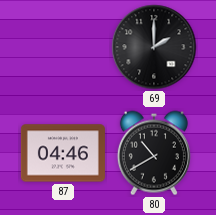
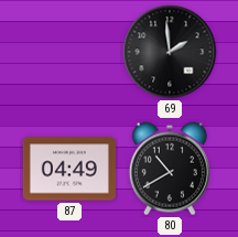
69: 2:00 -> 1:59
87: 04:46 -> 04:49
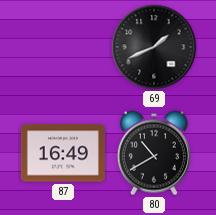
69: 1:59 -> 1:41
87: 04:49 -> 16:49
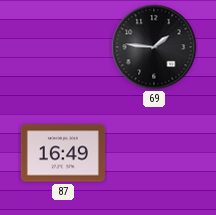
69: 1:41 -> 1:46
80: 10:40 -> none
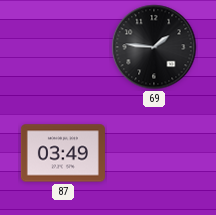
87: 16:49 -> 03:49
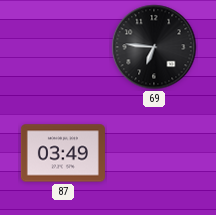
69: 1:46 -> 6:46
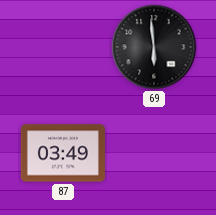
69: 6:46 -> 5:59
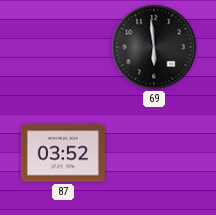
87: 03:49 -> 03:52
